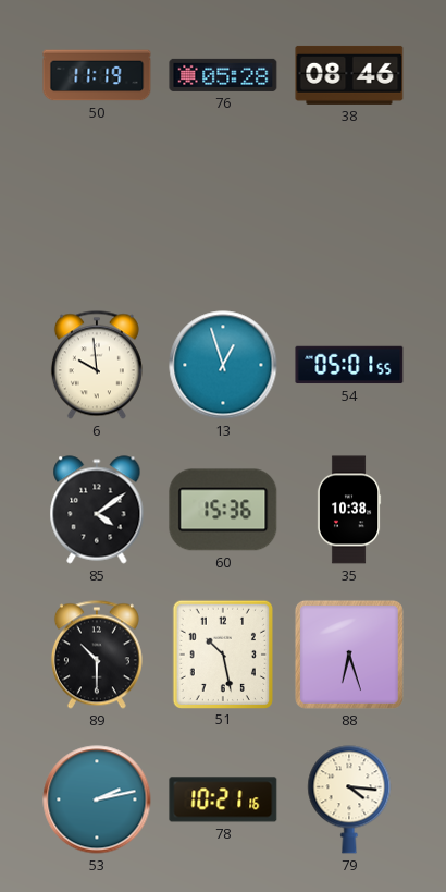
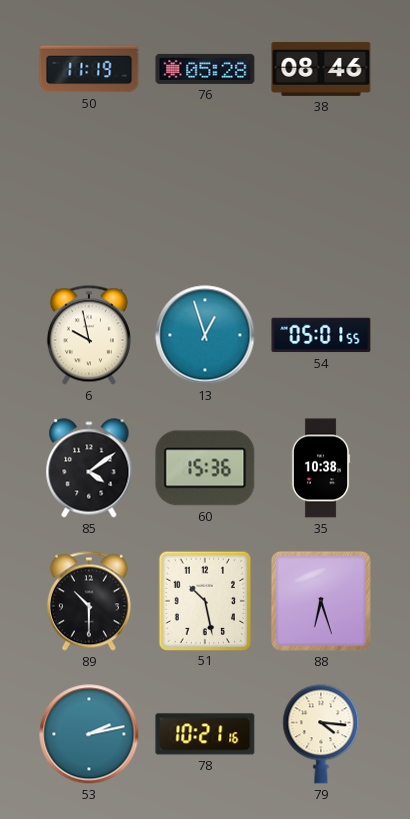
6: 9:59 -> 9:58
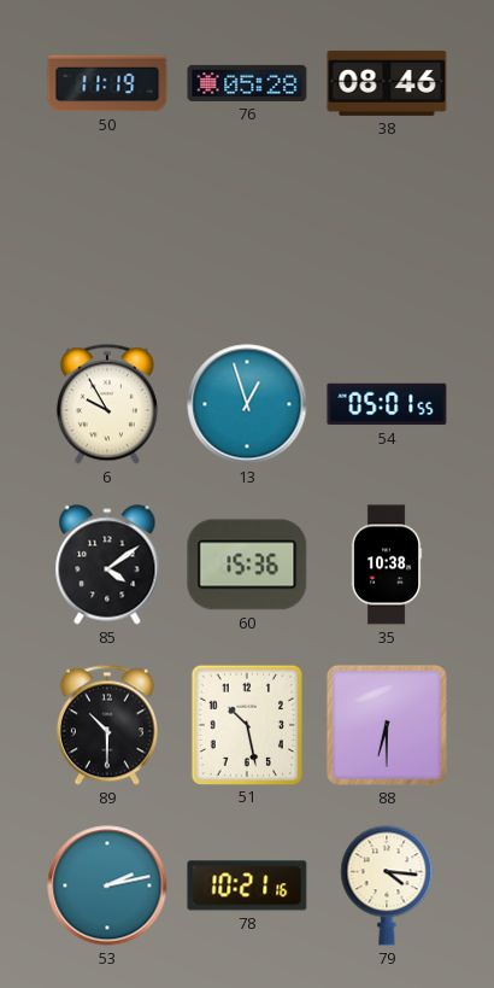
6: 9:58 -> 9:55
88: 6:27 -> 6:30
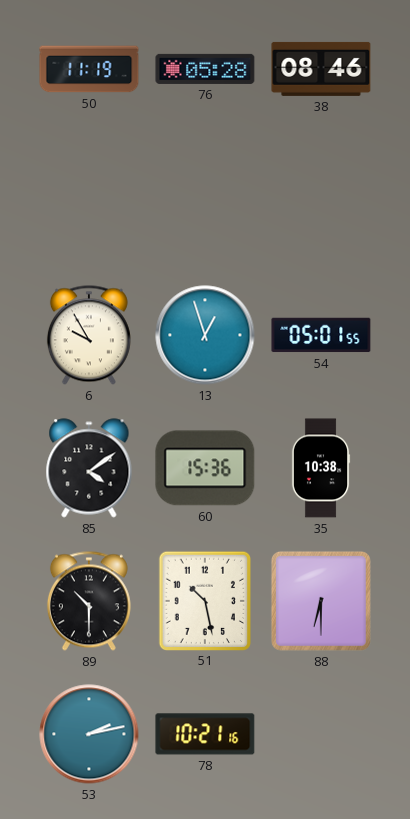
79: 4:16 -> none
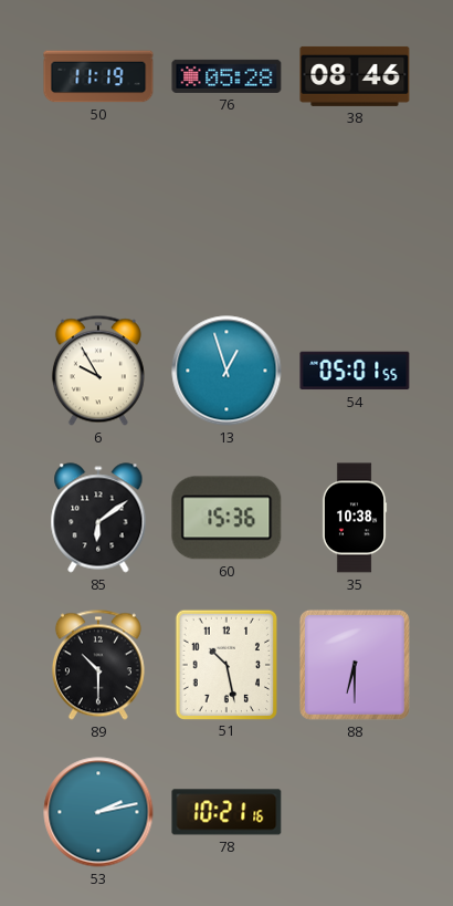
85: 4:09 -> 6:09
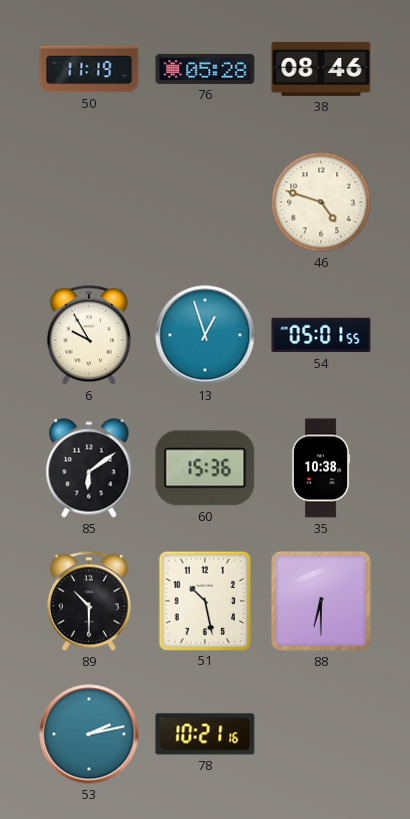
46: none -> 4:48
